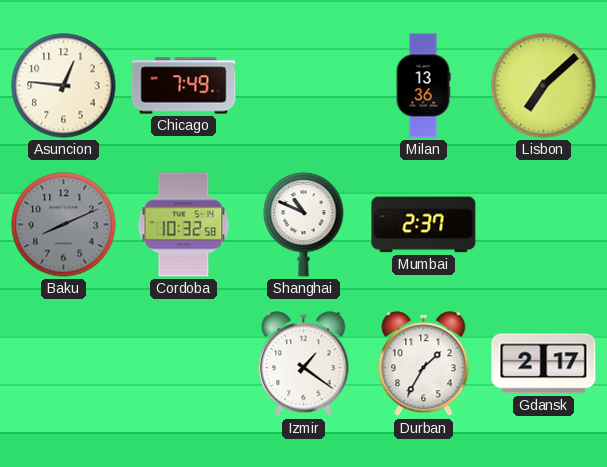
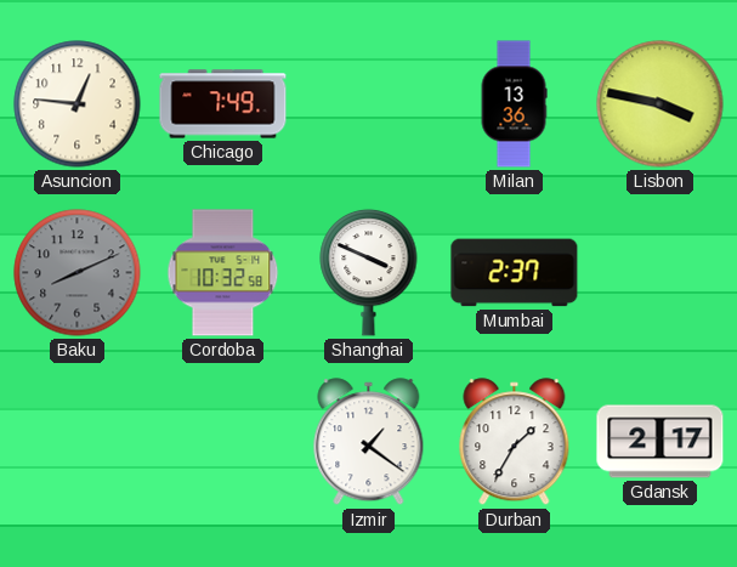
Lisbon: 7:08 -> 3:47
Shanghai: 10:49 -> 3:49
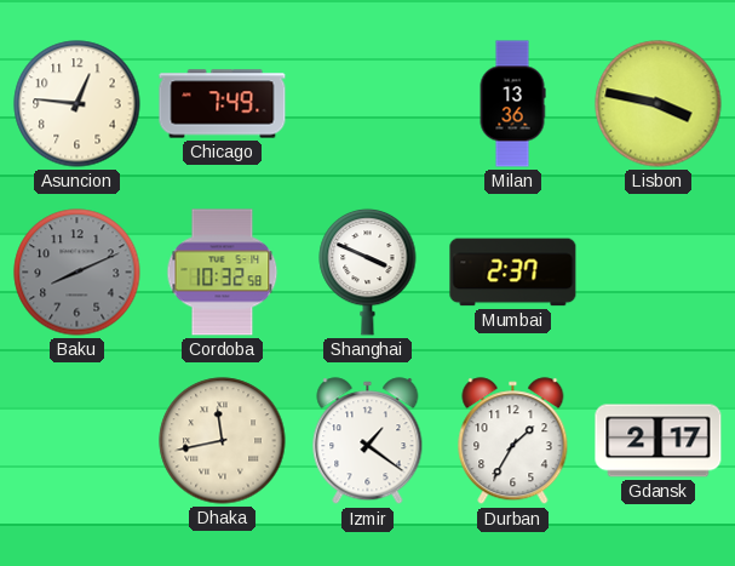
Dhaka: none -> 11:43
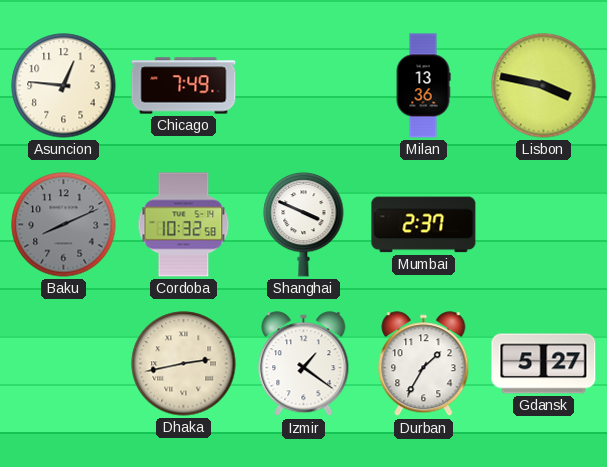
Dhaka: 11:43 -> 2:43
Gdansk: 2:17 -> 5:27
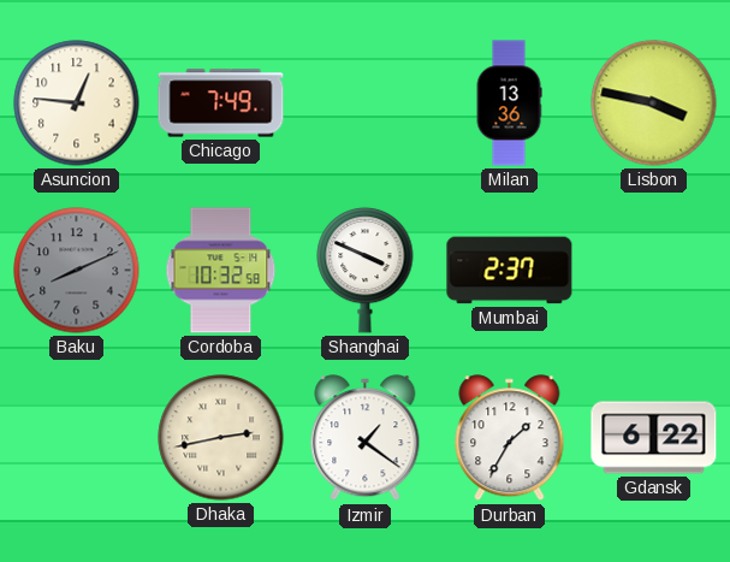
Gdansk: 5:27 -> 6:22
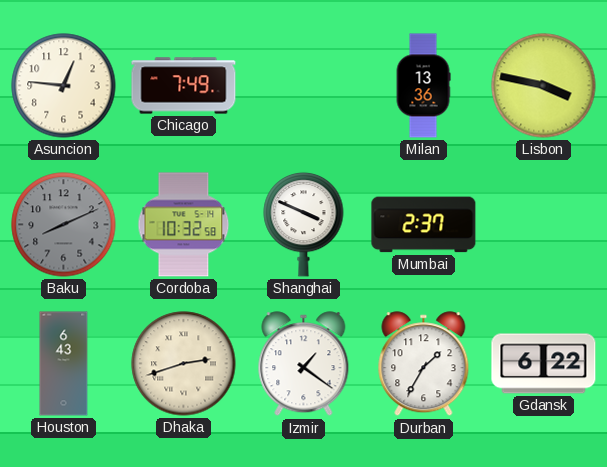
Houston: none -> 6:43
Dhaka: 2:43 -> 2:42
